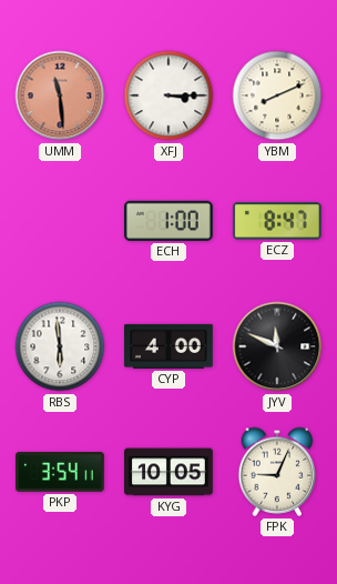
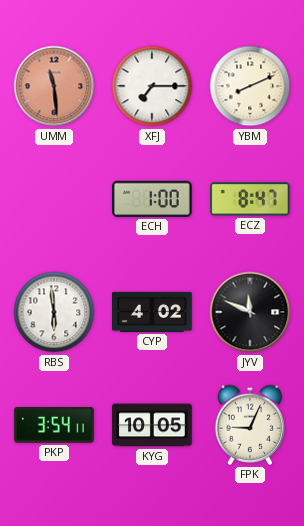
XFJ: 3:15 -> 7:15
CYP: 4:00 -> 4:02
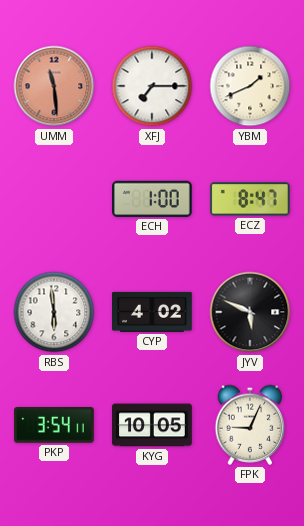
YBM: 8:11 -> 1:41
JYV: 11:49 -> 5:49
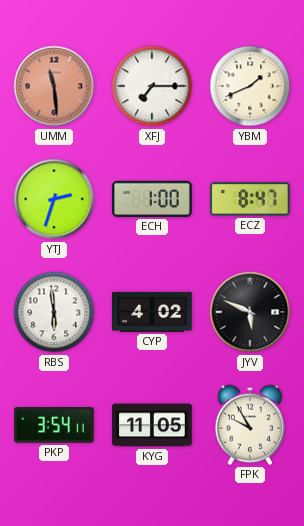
YTJ: none -> 2:33
KYG: 10:05 -> 11:05
FPK: 9:04 -> 9:55
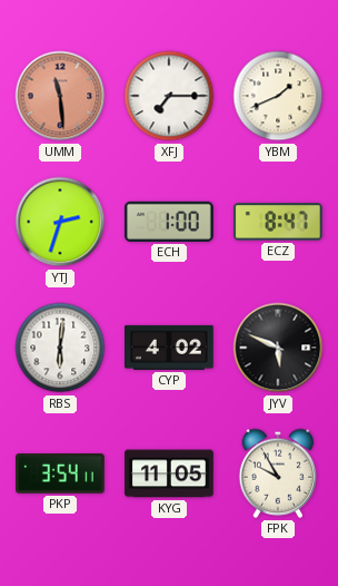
RBS: 5:59 -> 6:01
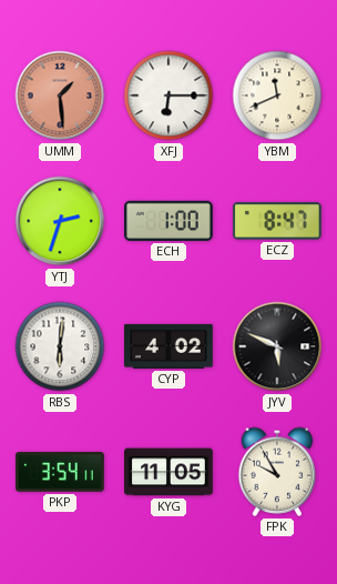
UMM: 11:29 -> 1:29
XFJ: 7:15 -> 6:15
YBM: 1:41 -> 11:41
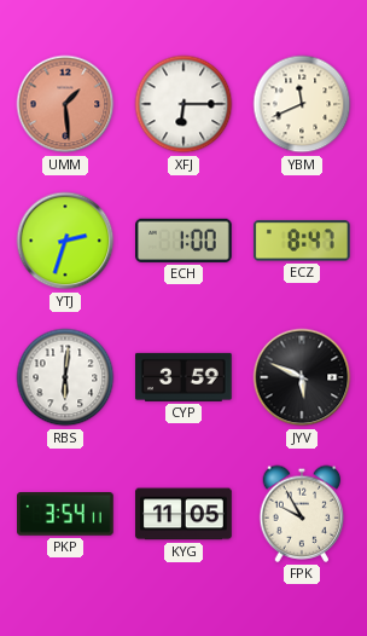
CYP: 4:02 -> 3:59
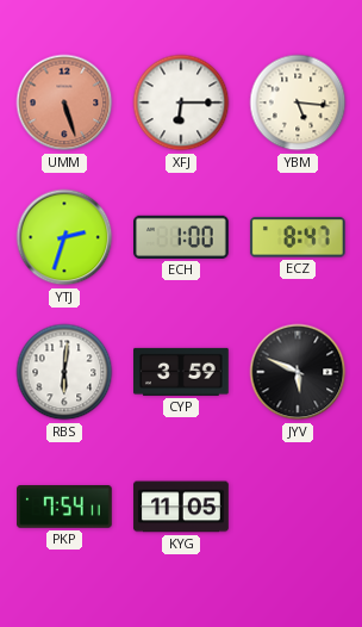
UMM: 1:29 -> 5:27
YBM: 11:41 -> 5:16
PKP: 3:54 -> 7:54
FPK: 9:55 -> none
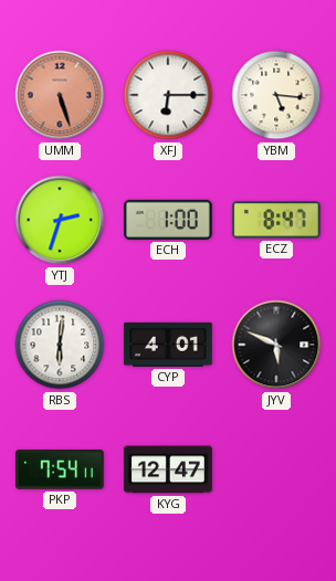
CYP: 3:59 -> 4:01
KYG: 11:05 -> 12:47
